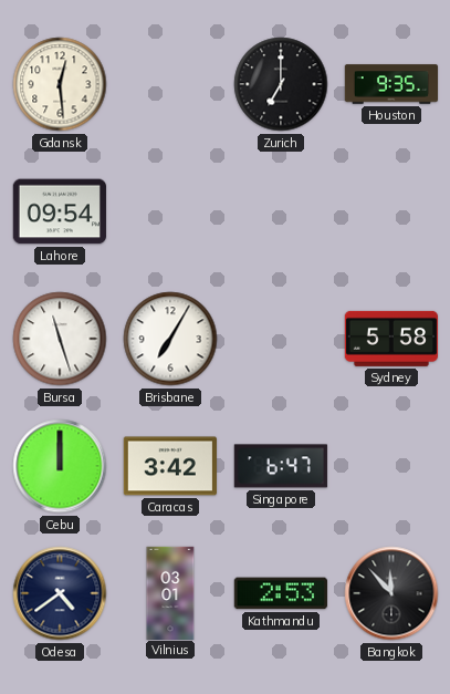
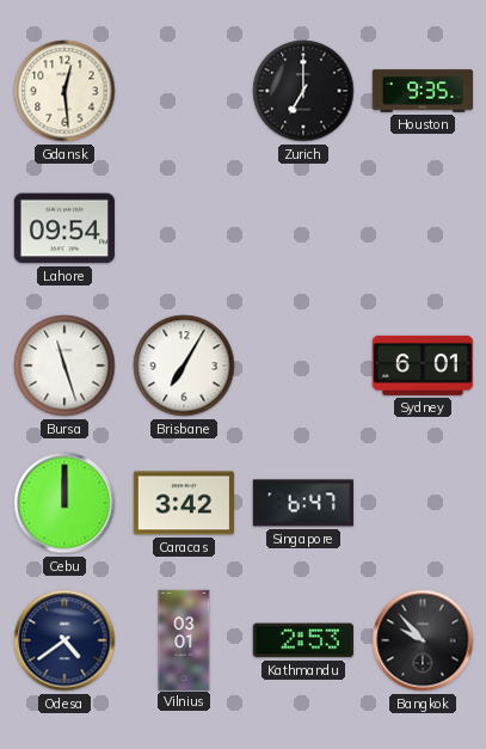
Sydney: 5:58 -> 6:01
Bangkok: 11:53 -> 9:53
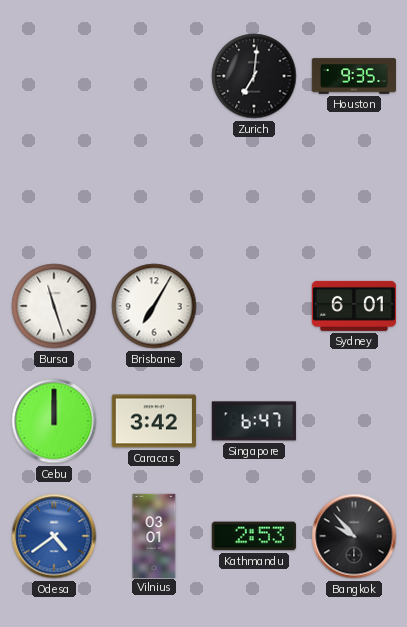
Gdansk: 12:29 -> none
Zurich: 7:00 -> 7:01
Lahore: 09:54 -> none
Odesa dial: navy -> blue
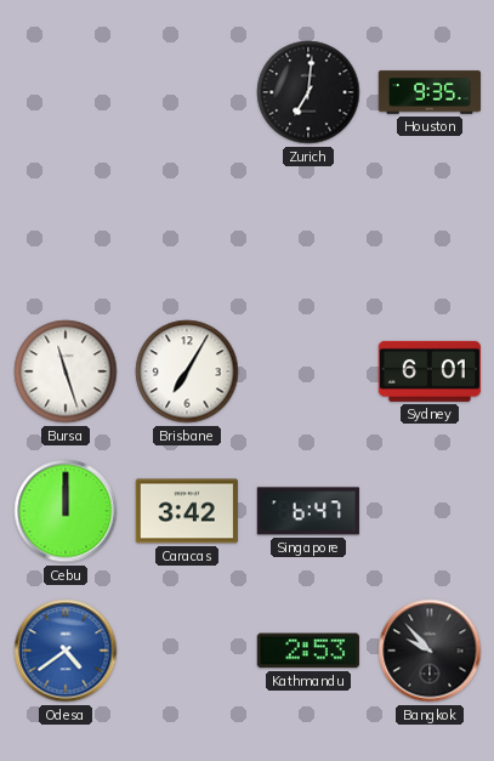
Vilnius: 03:01 -> none
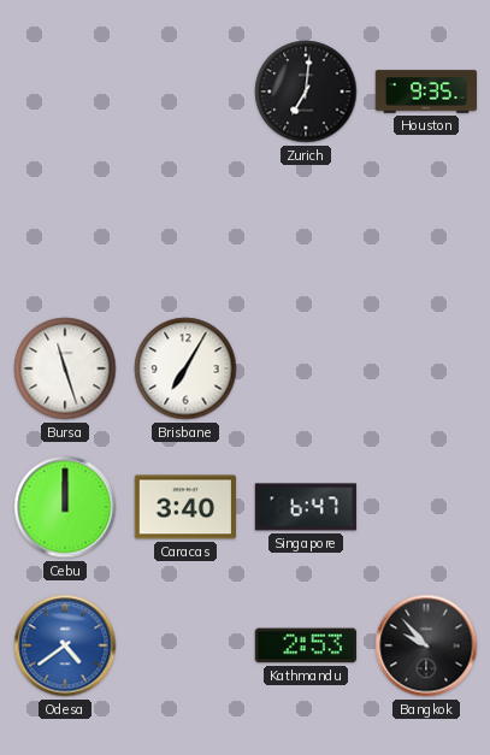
Sydney: 6:01 -> none
Caracas: 3:42 -> 3:40
